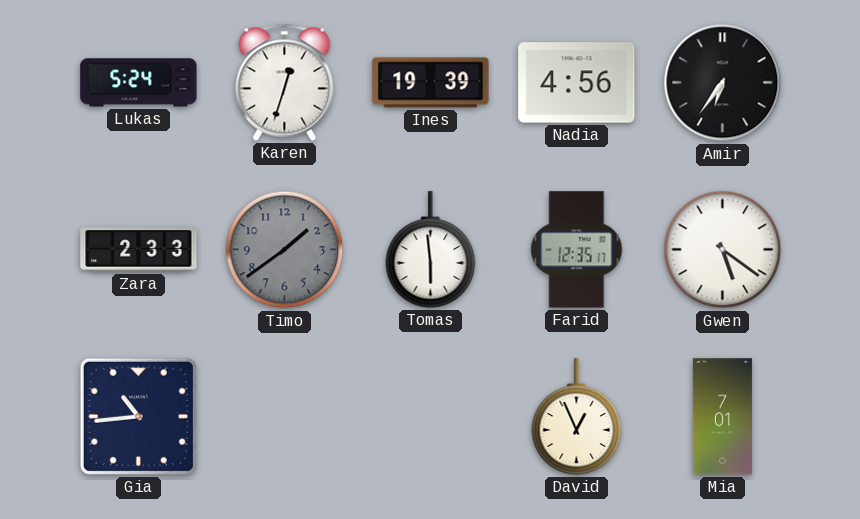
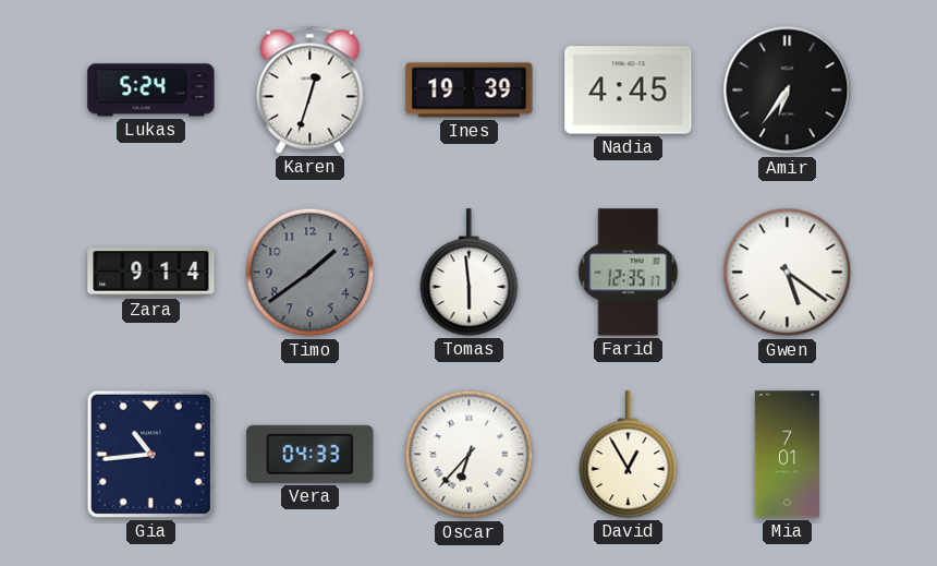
Nadia: 4:56 -> 4:45
Zara: 2:33 -> 9:14
Vera: none -> 04:33
Oscar: none -> 6:37
David: 12:56 -> 12:55
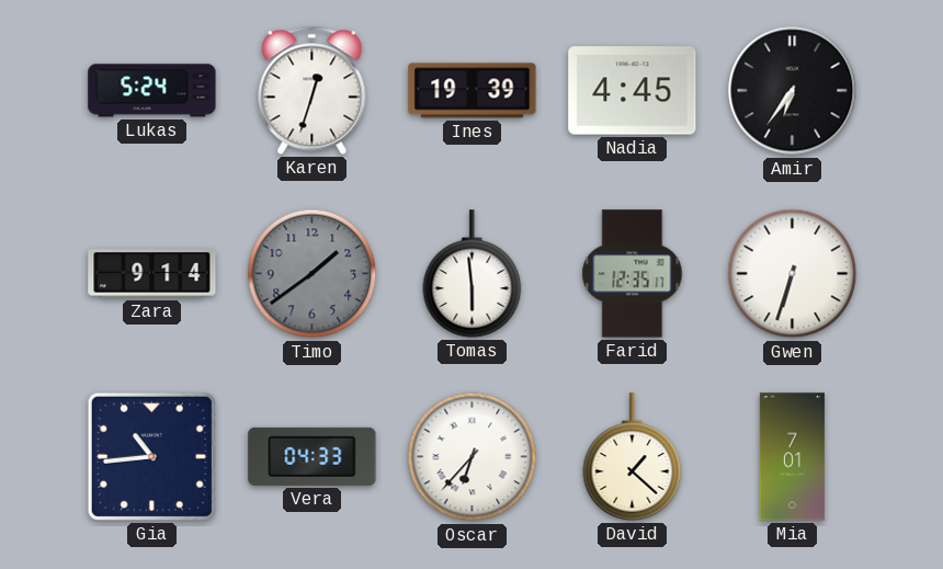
Gwen: 5:21 -> 6:33
David: 12:55 -> 1:22
